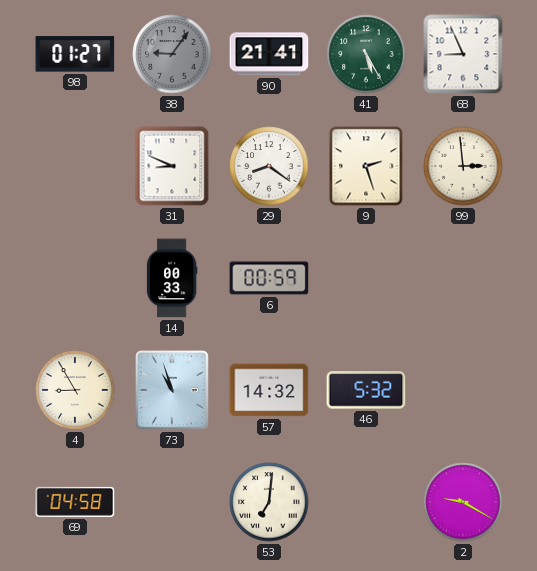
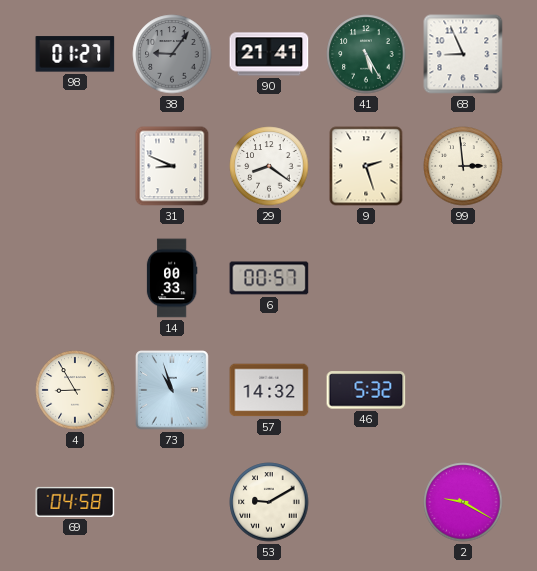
6: 00:59 -> 00:57
53: 7:01 -> 9:10
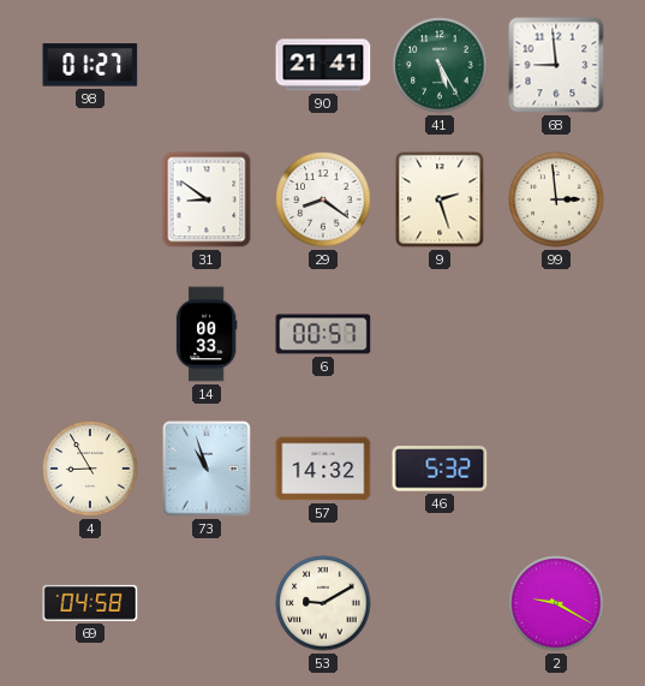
38: 9:06 -> none
68: 8:56 -> 8:59
31: 8:49 -> 8:51
